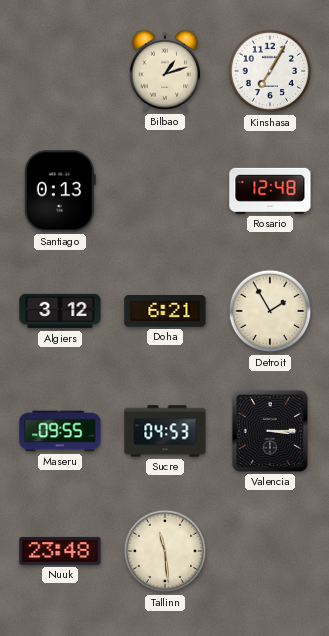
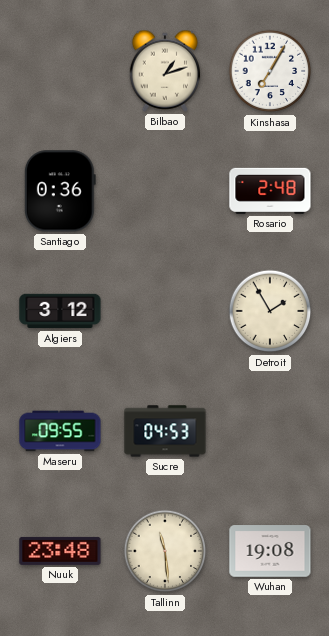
Santiago: 0:13 -> 0:36
Rosario: 12:48 -> 2:48
Doha: 6:21 -> none
Valencia: 3:15 -> none
Wuhan: none -> 19:08
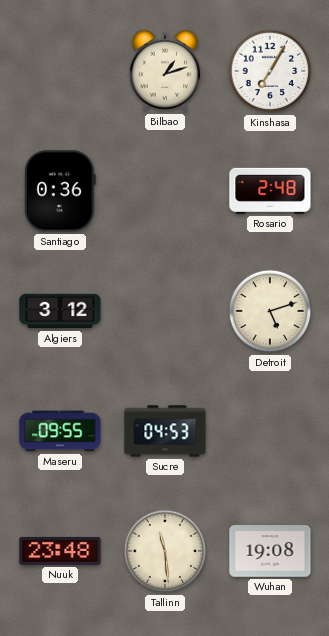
Detroit: 1:55 -> 5:12
